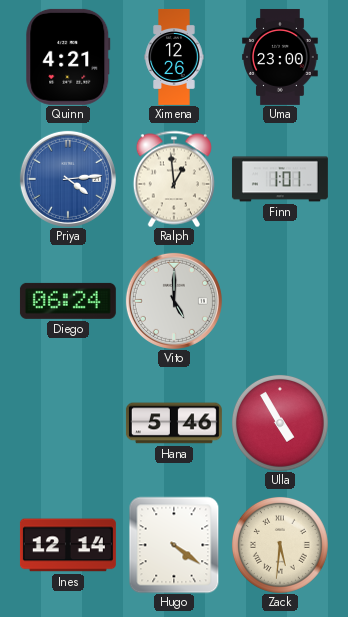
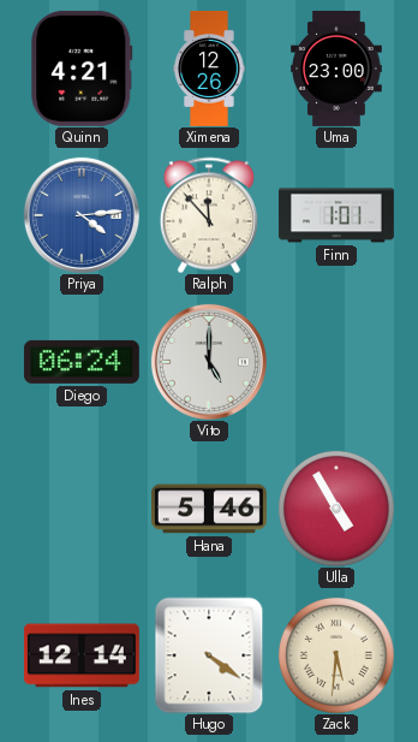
Ralph: 12:59 -> 11:53
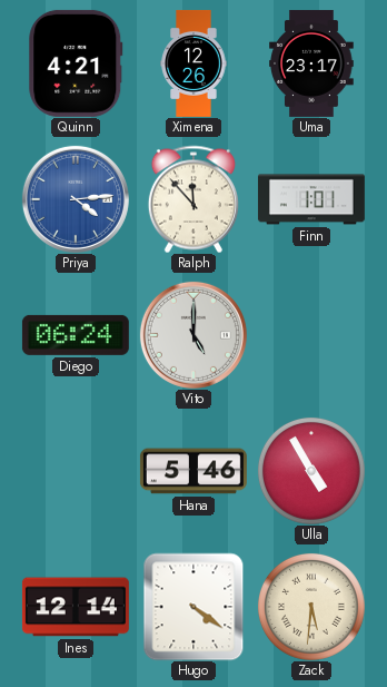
Uma: 23:00 -> 23:17
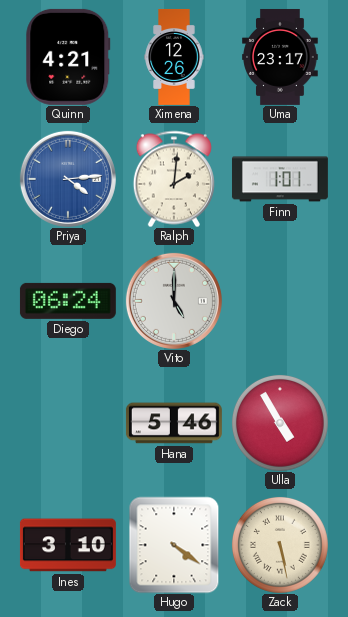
Ralph: 11:53 -> 2:01
Ines: 12:14 -> 3:10
Zack: 5:31 -> 5:28
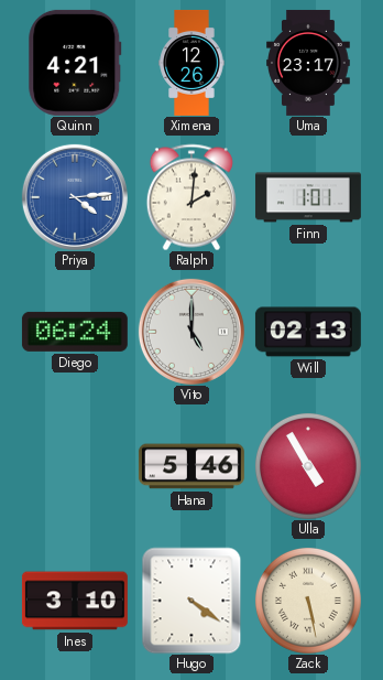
Will: none -> 02:13
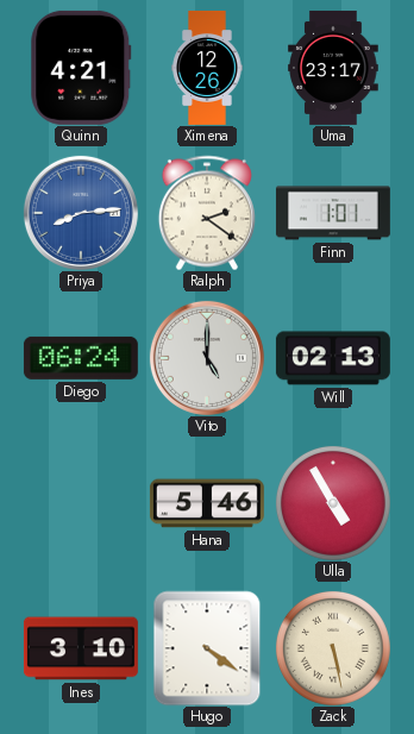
Priya: 4:14 -> 8:14
Ralph: 2:01 -> 2:21
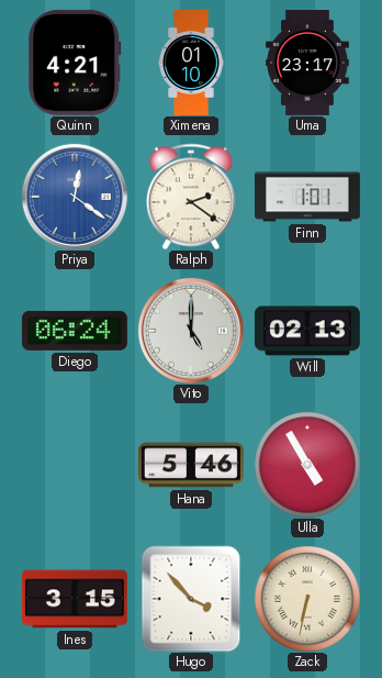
Ximena: 12:26 -> 01:10
Priya: 8:14 -> 12:21
Ines: 3:10 -> 3:15
Hugo: 4:21 -> 3:53
Zack: 5:28 -> 6:32
